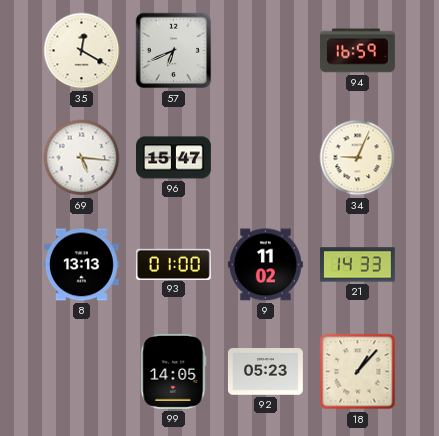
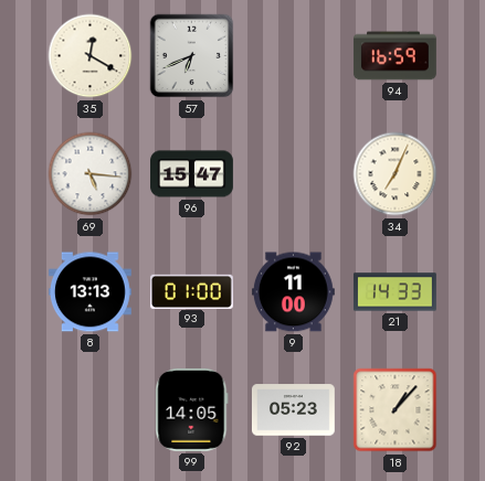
34: 9:04 -> 7:04
9: 11:02 -> 11:00
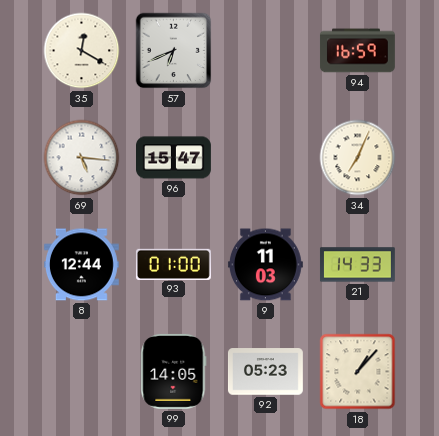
8: 13:13 -> 12:44
9: 11:00 -> 11:03
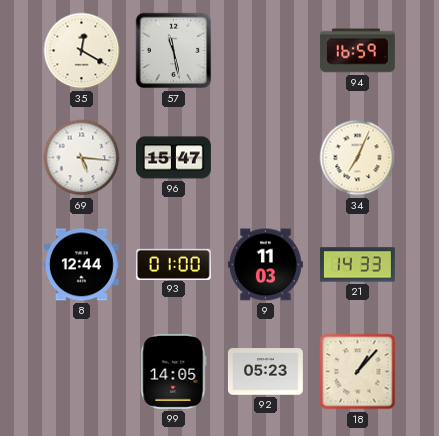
57: 6:41 -> 11:28
